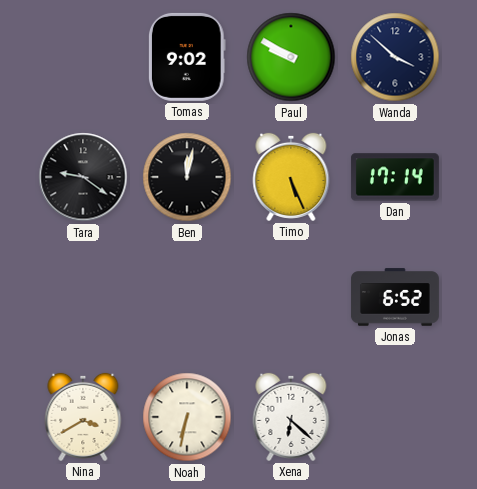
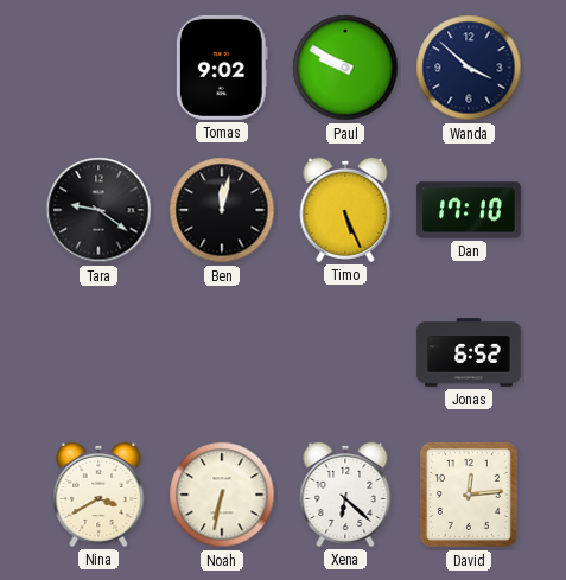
Dan: 17:14 -> 17:10
David: none -> 12:14
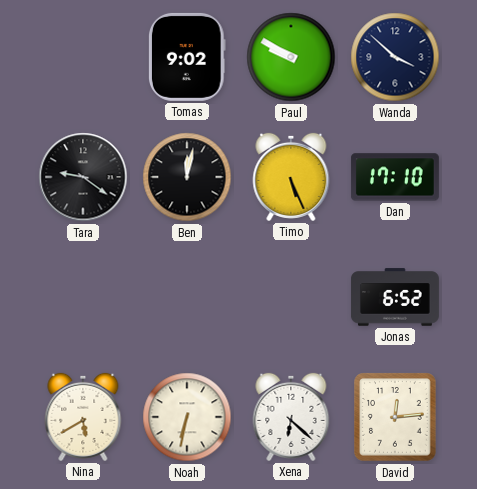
Nina: 3:40 -> 5:40
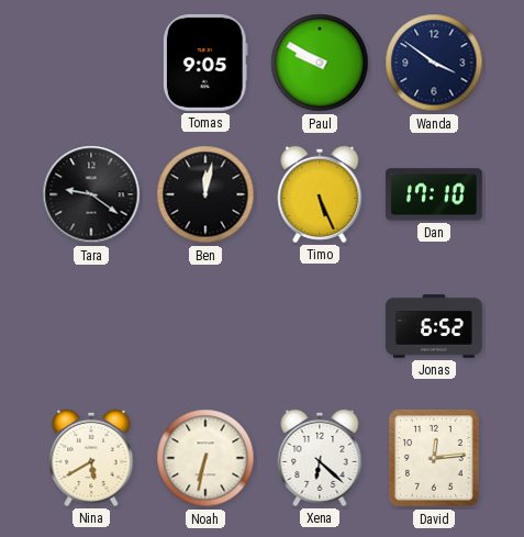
Tomas: 9:02 -> 9:05
Wanda: 3:52 -> 3:51
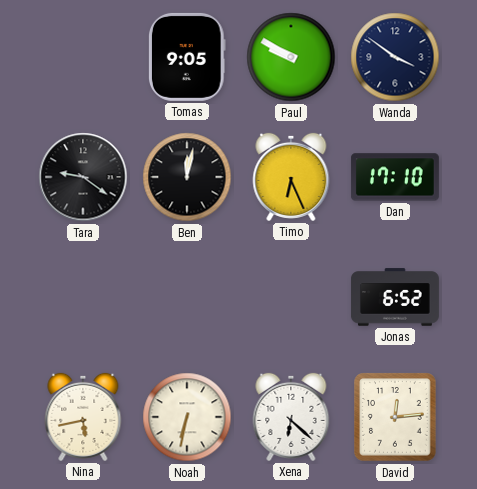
Timo: 5:26 -> 6:26
Nina: 5:40 -> 5:43
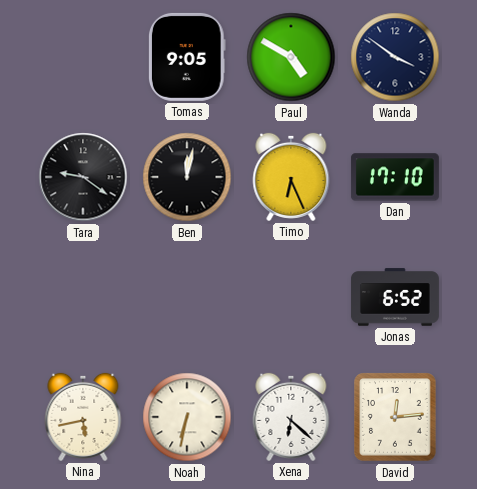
Paul: 9:50 -> 4:50
